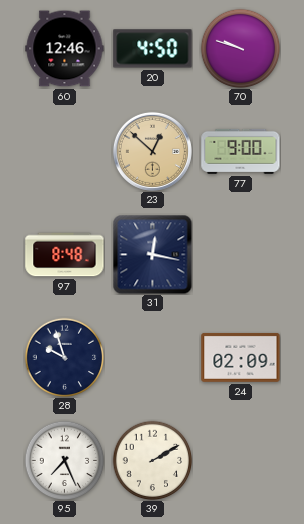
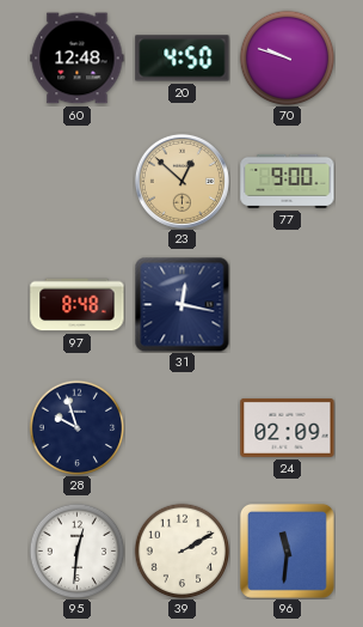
60: 12:46 -> 12:48
95: 7:26 -> 12:31
96: none -> 11:31
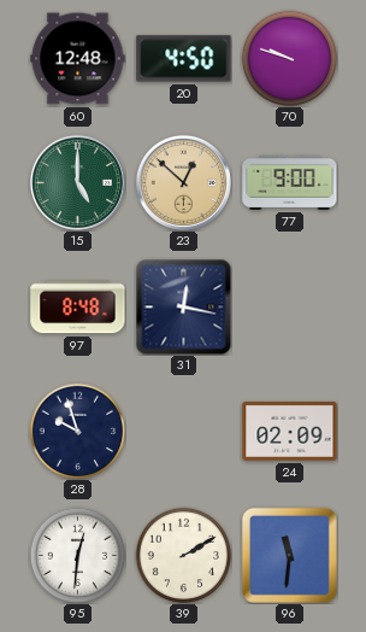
15: none -> 5:00
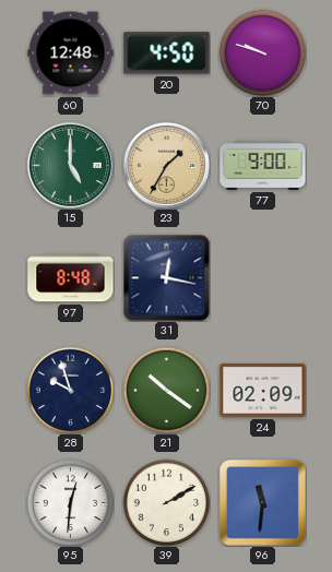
23: 12:52 -> 1:35
21: none -> 10:21
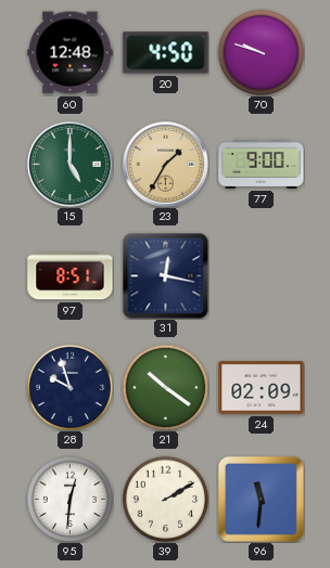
97: 8:48 -> 8:51
